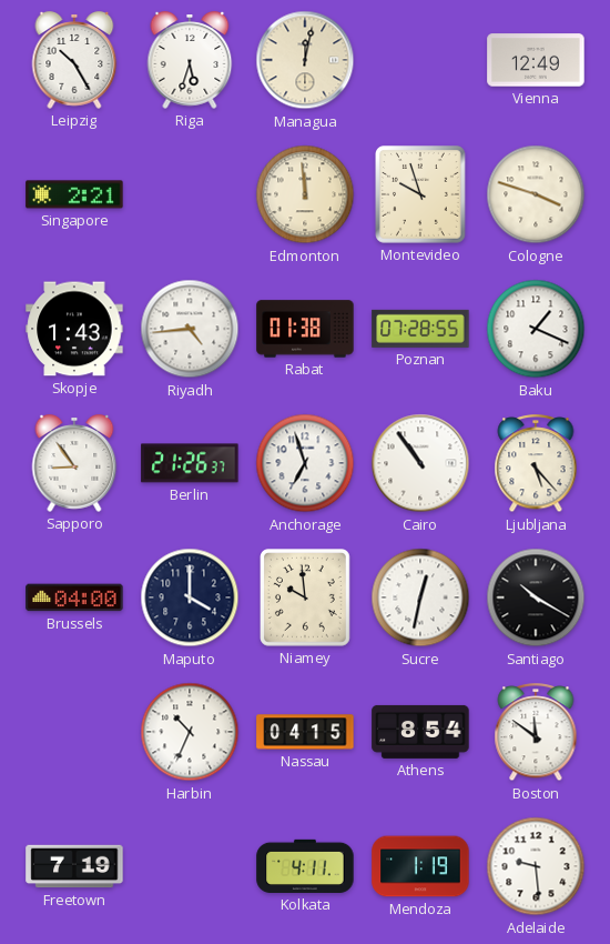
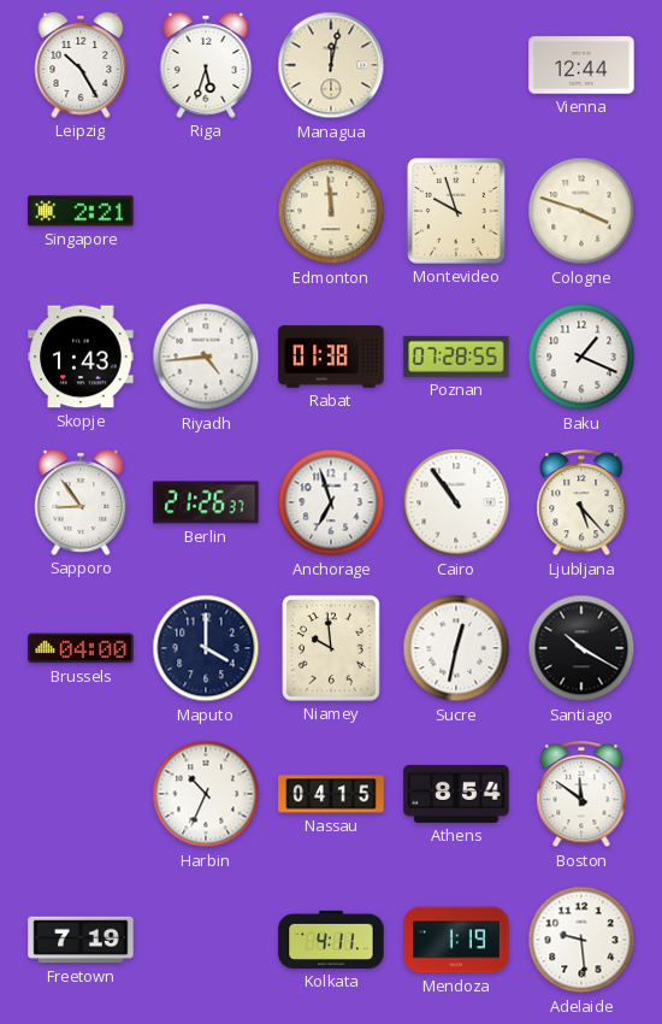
Vienna: 12:49 -> 12:44
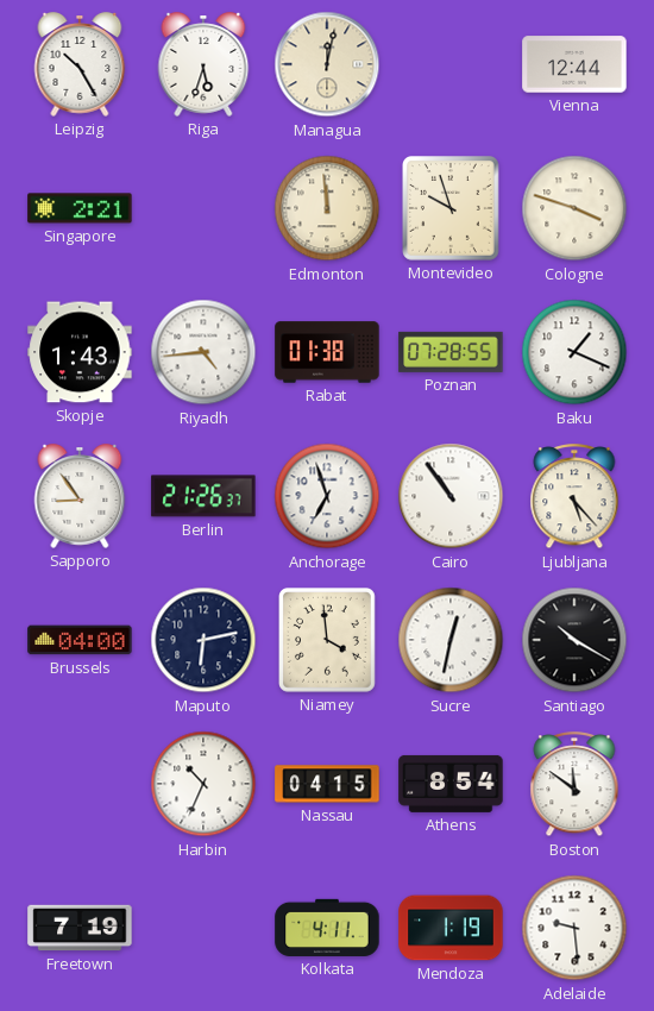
Maputo: 4:00 -> 6:13
Niamey: 9:59 -> 3:59
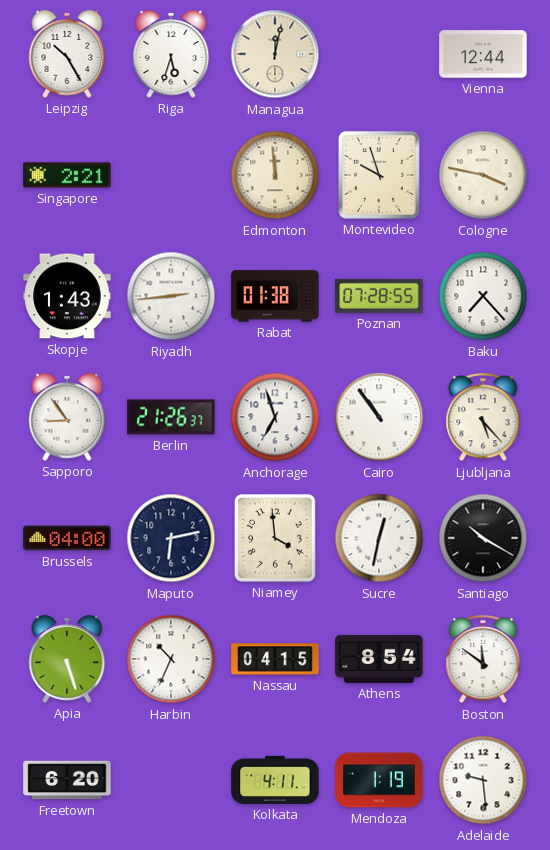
Cologne: 3:48 -> 3:47
Riyadh: 4:44 -> 2:44
Baku: 1:19 -> 7:23
Apia: none -> 5:27
Freetown: 7:19 -> 6:20
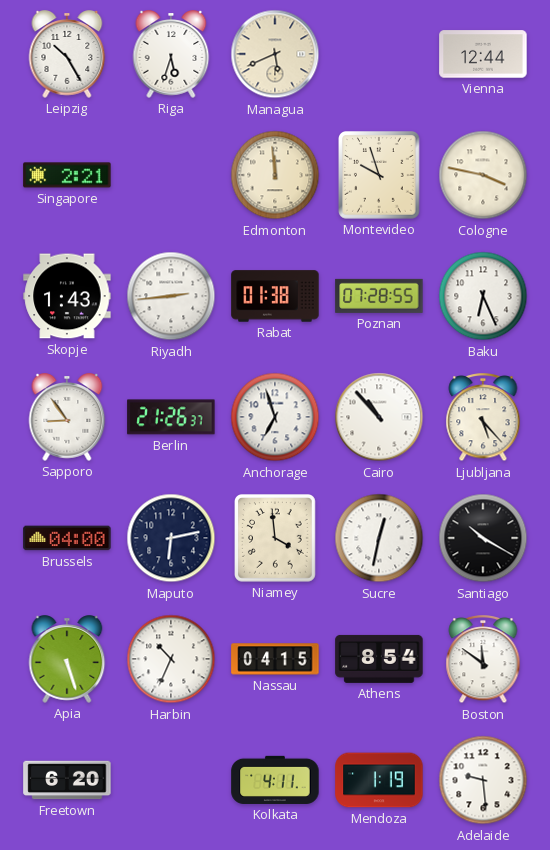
Managua: 12:02 -> 5:41
Baku: 7:23 -> 6:26
Cairo: 10:54 -> 10:53
